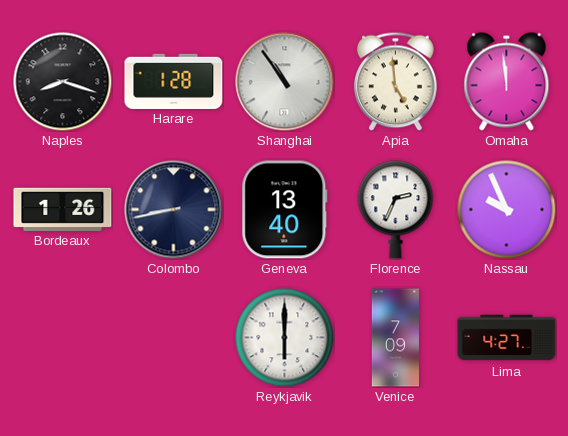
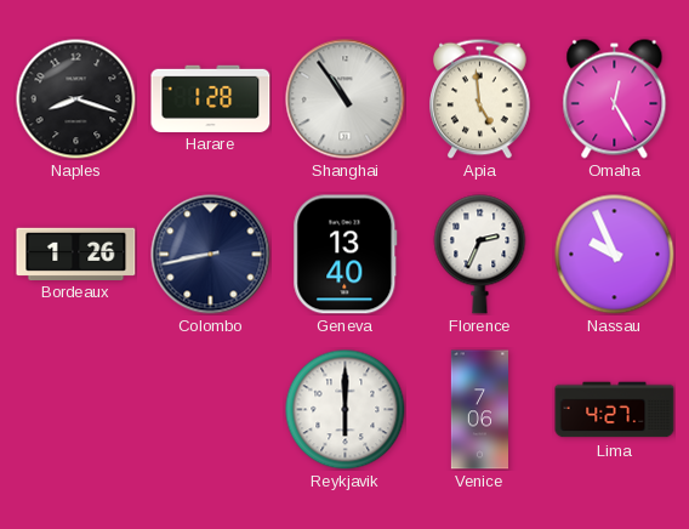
Omaha: 11:59 -> 12:25
Venice: 7:09 -> 7:06
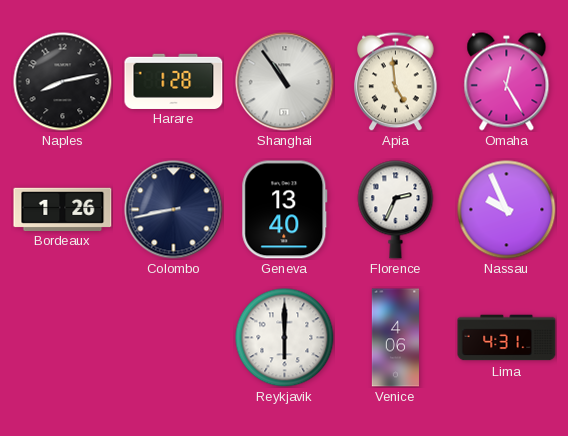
Naples: 8:18 -> 8:13
Venice: 7:06 -> 4:06
Lima: 4:27 -> 4:31
